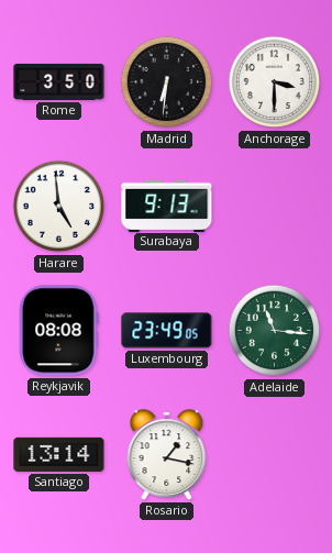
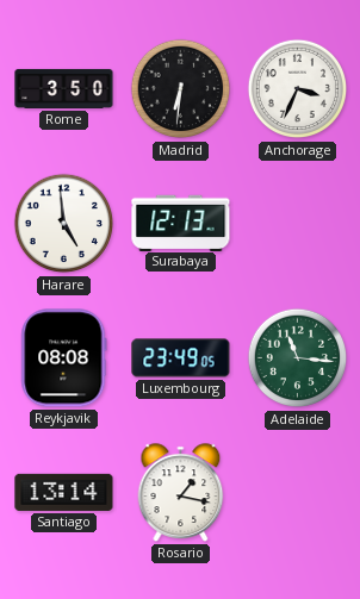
Anchorage: 3:30 -> 3:34
Surabaya: 9:13 -> 12:13
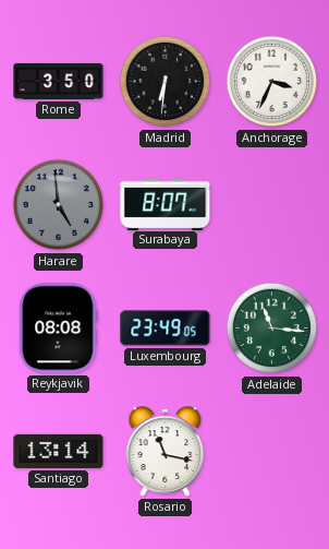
Harare dial: white -> grey
Surabaya: 12:13 -> 8:07
Rosario: 1:17 -> 11:17
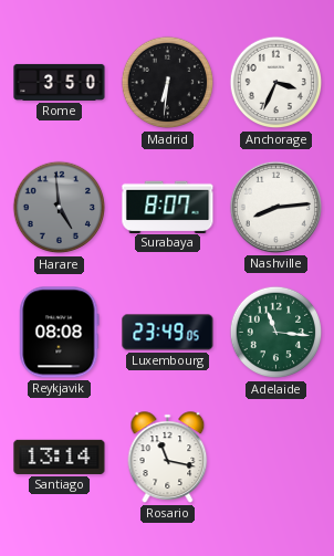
Nashville: none -> 8:14
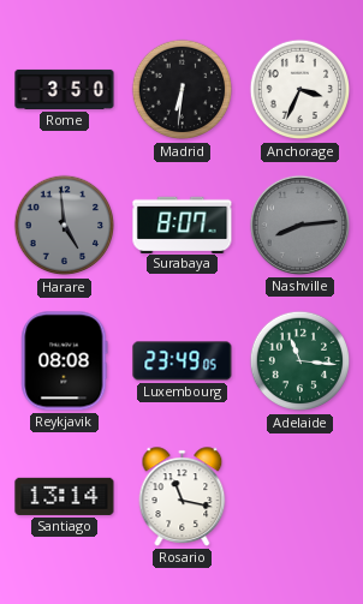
Nashville dial: white -> grey
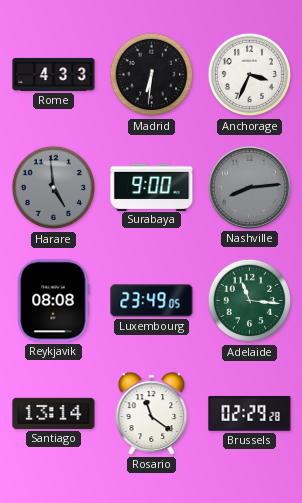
Rome: 3:50 -> 4:33
Surabaya: 8:07 -> 9:00
Rosario: 11:17 -> 11:21
Brussels: none -> 02:29
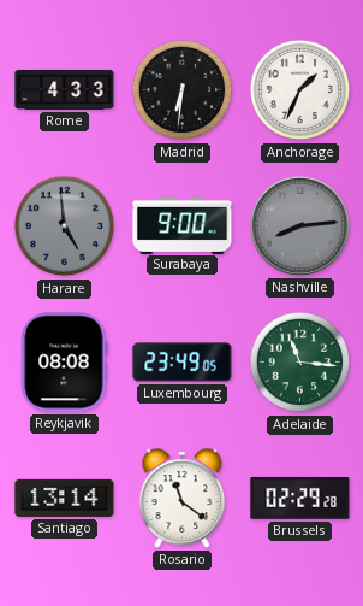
Anchorage: 3:34 -> 1:34
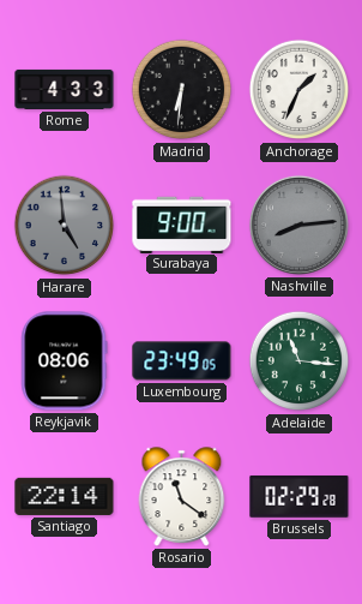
Reykjavik: 08:08 -> 08:06
Santiago: 13:14 -> 22:14
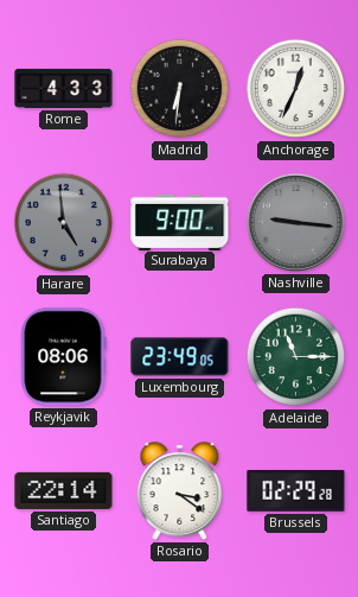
Anchorage: 1:34 -> 12:34
Nashville: 8:14 -> 9:16
Adelaide: 11:16 -> 11:15
Rosario: 11:21 -> 3:21
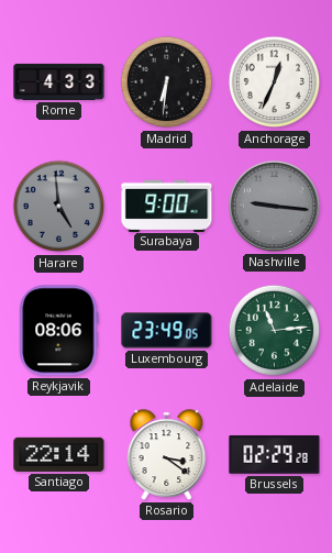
Adelaide: 11:15 -> 11:14
